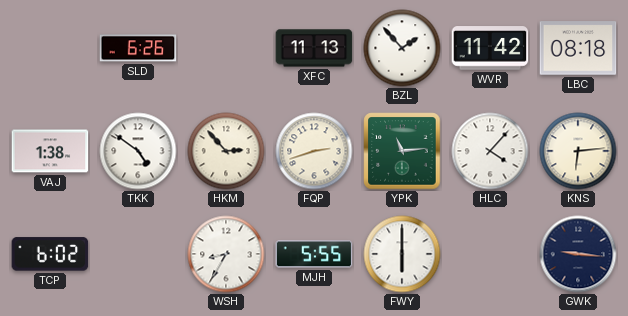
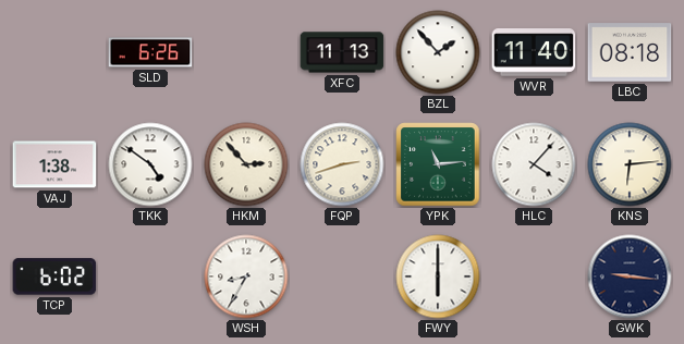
WVR: 11:42 -> 11:40
MJH: 5:55 -> none
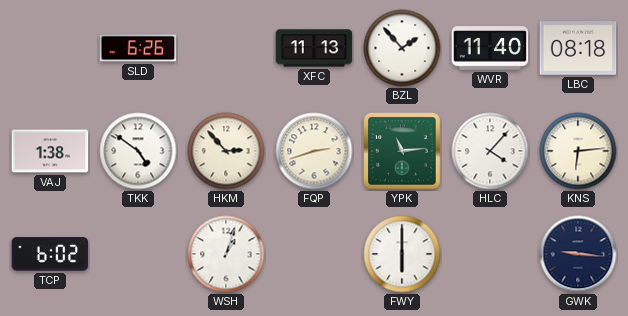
WSH: 8:35 -> 1:03
